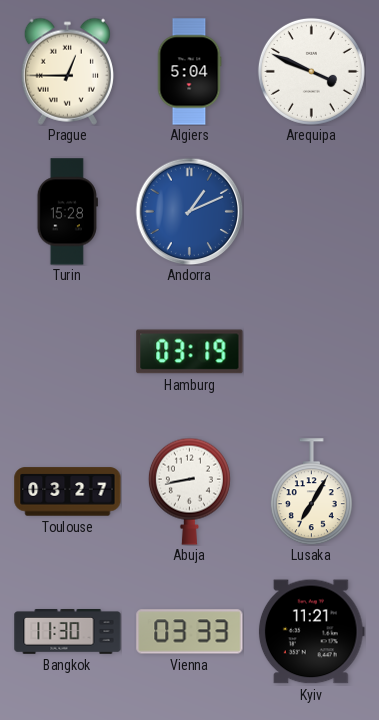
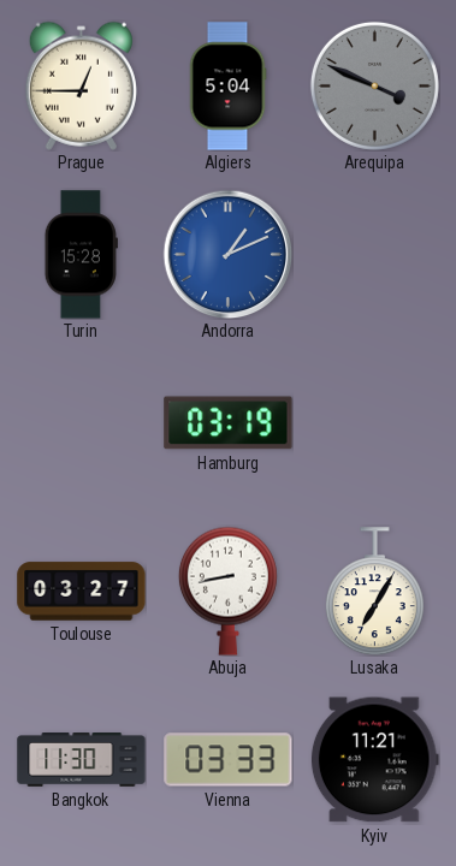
Arequipa dial: white -> grey
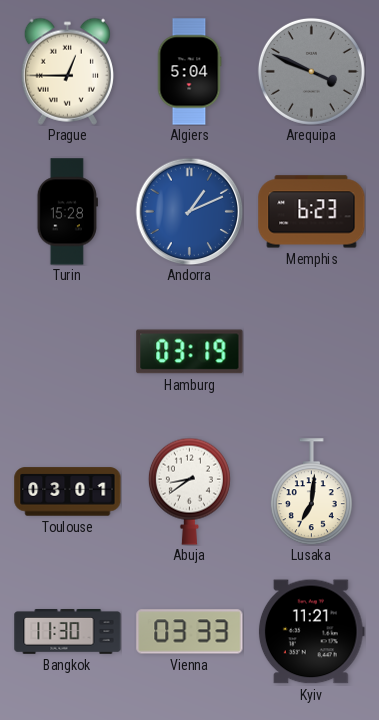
Memphis: none -> 6:23
Toulouse: 03:27 -> 03:01
Abuja: 8:43 -> 8:39
Lusaka: 7:05 -> 7:01
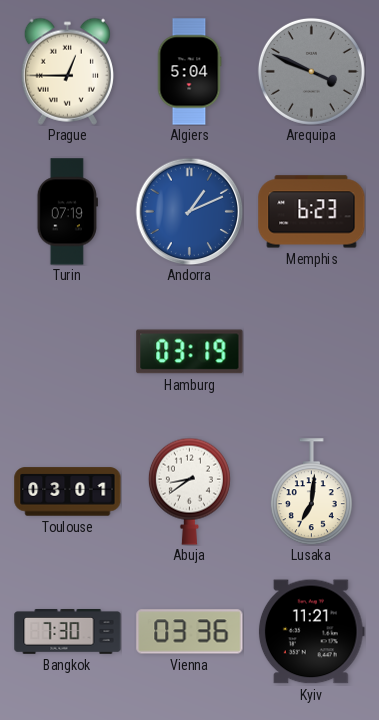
Turin: 15:28 -> 07:19
Bangkok: 11:30 -> 7:30
Vienna: 03:33 -> 03:36
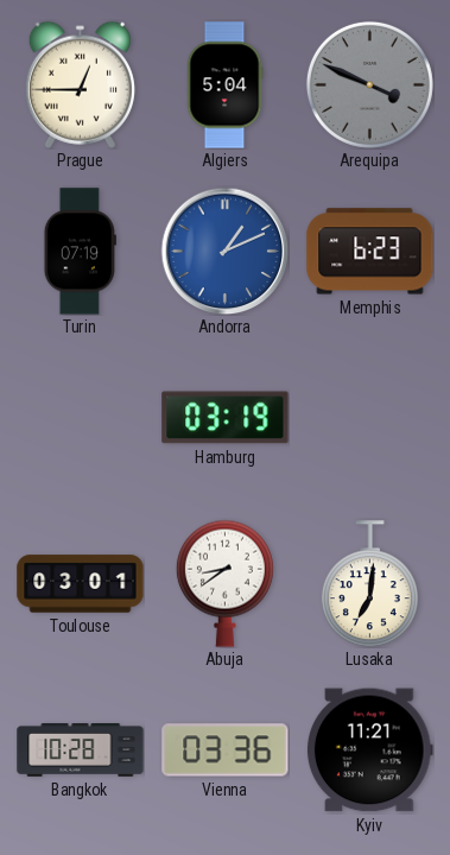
Bangkok: 7:30 -> 10:28
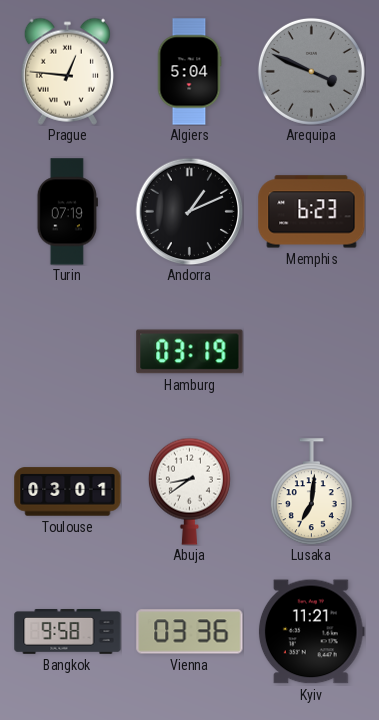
Prague: 12:45 -> 12:46
Andorra dial: blue -> black
Bangkok: 10:28 -> 9:58
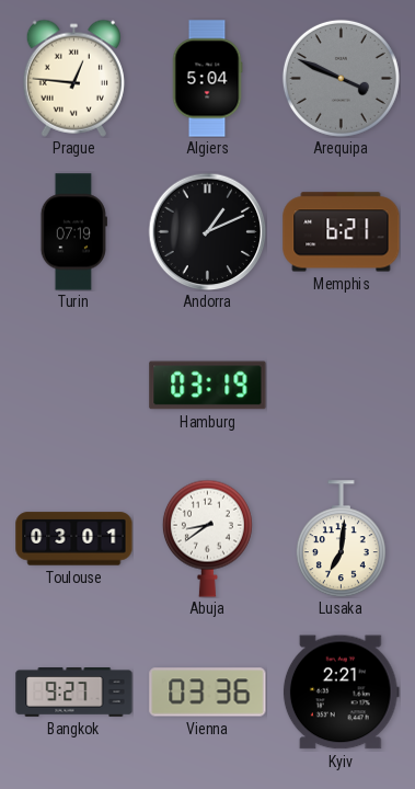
Memphis: 6:23 -> 6:21
Bangkok: 9:58 -> 9:27
Kyiv: 11:21 -> 2:21
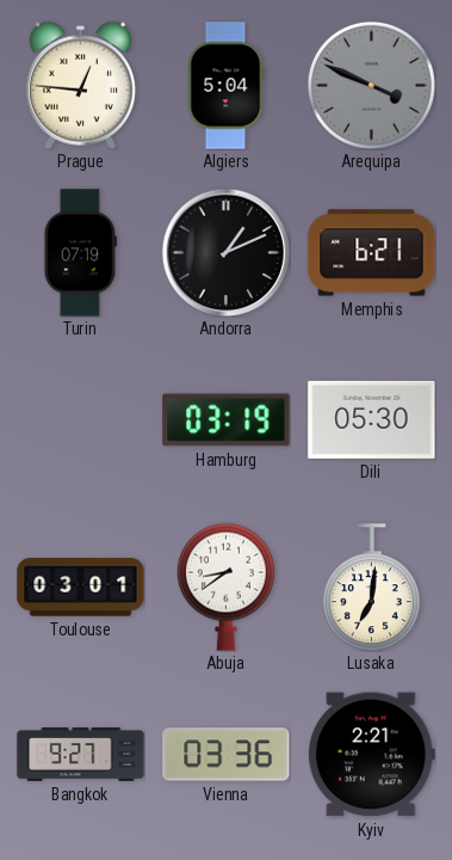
Dili: none -> 05:30
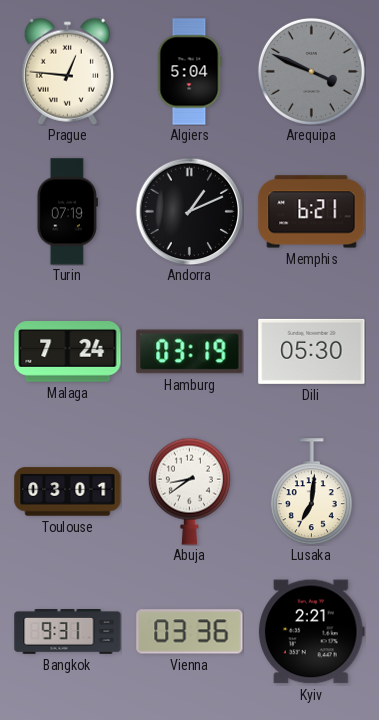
Malaga: none -> 7:24
Bangkok: 9:27 -> 9:31
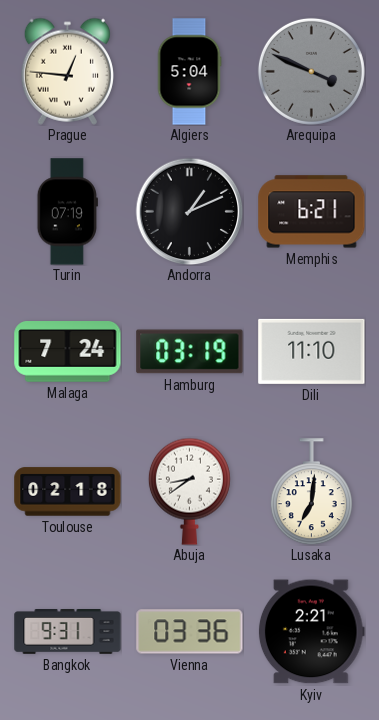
Dili: 05:30 -> 11:10
Toulouse: 03:01 -> 02:18
